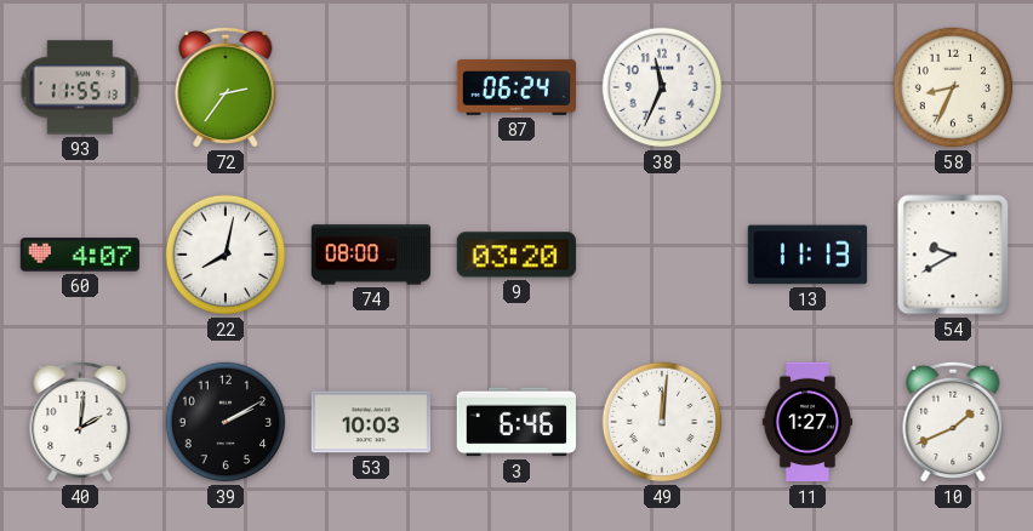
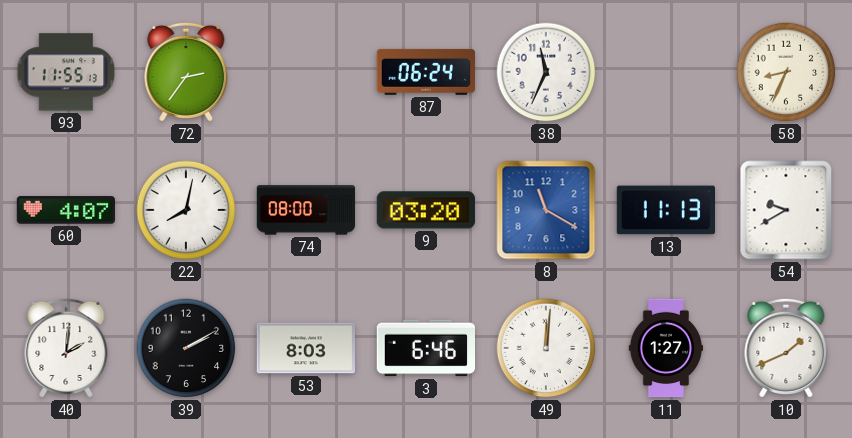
8: none -> 11:20
53: 10:03 -> 8:03
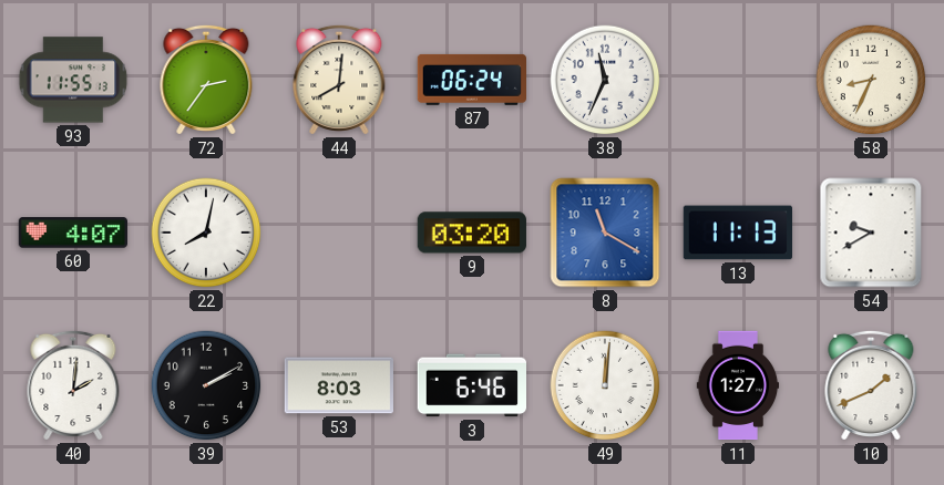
44: none -> 8:01
74: 08:00 -> none
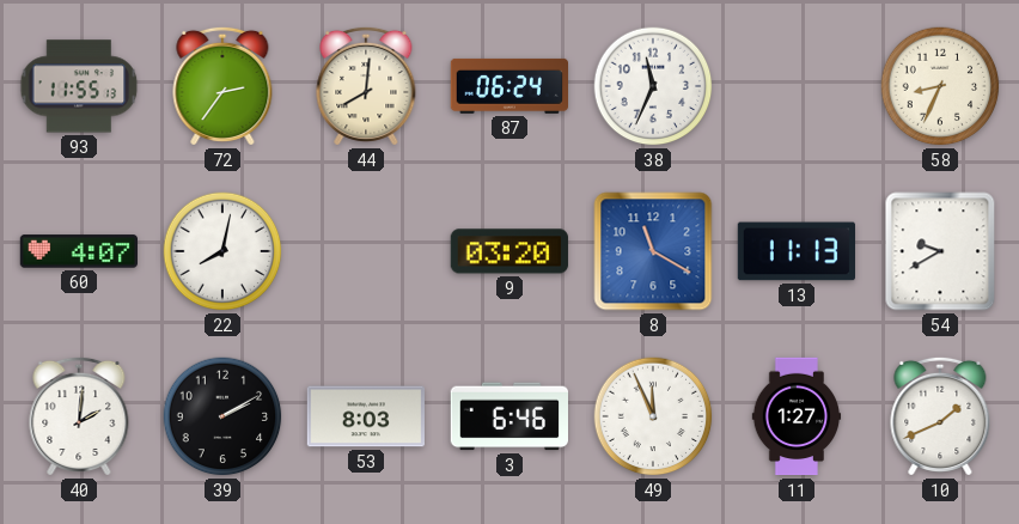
49: 12:01 -> 11:56
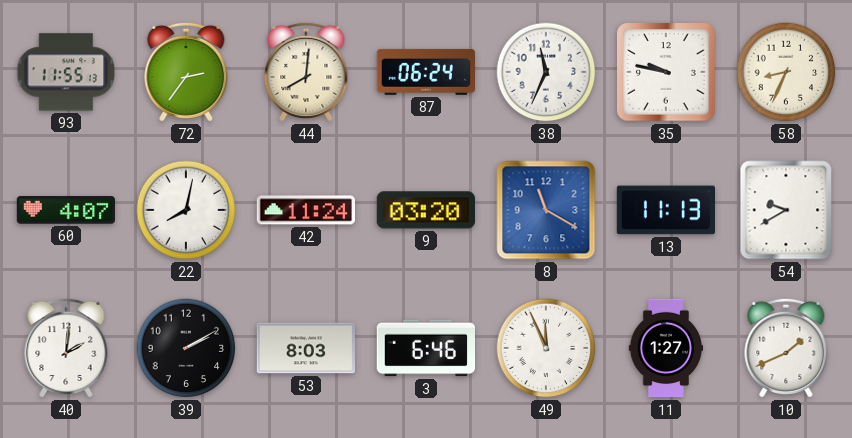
35: none -> 9:47
42: none -> 11:24
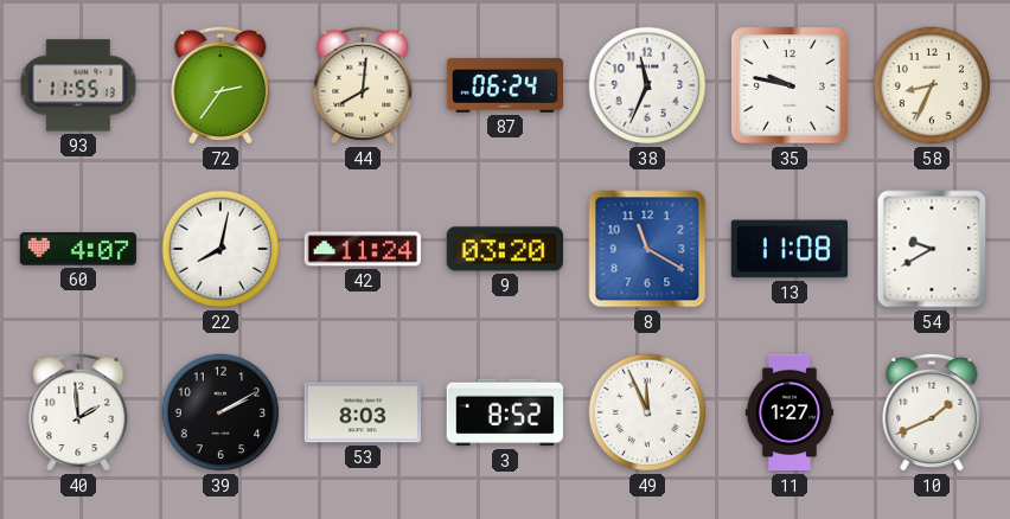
13: 11:13 -> 11:08
40: 2:01 -> 1:59
3: 6:46 -> 8:52
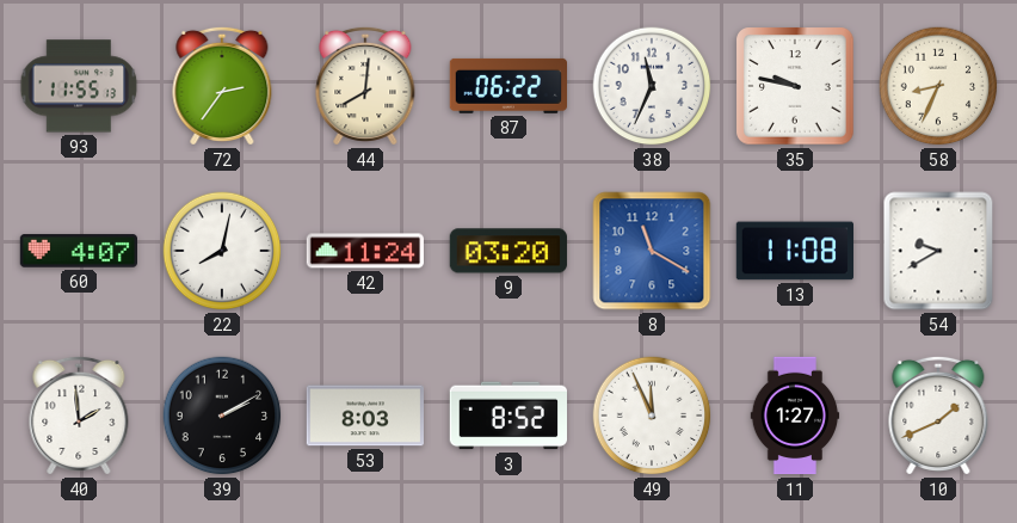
87: 06:24 -> 06:22
